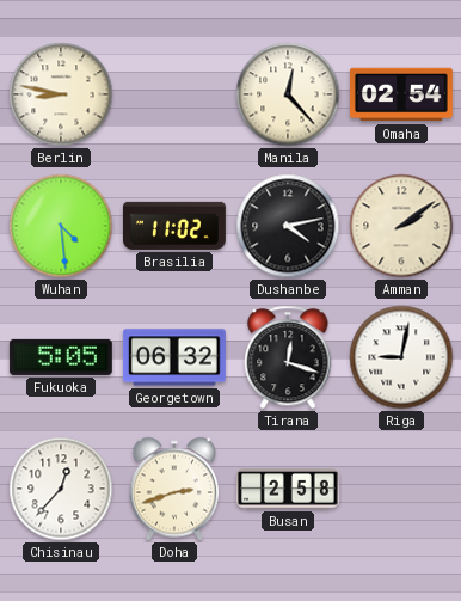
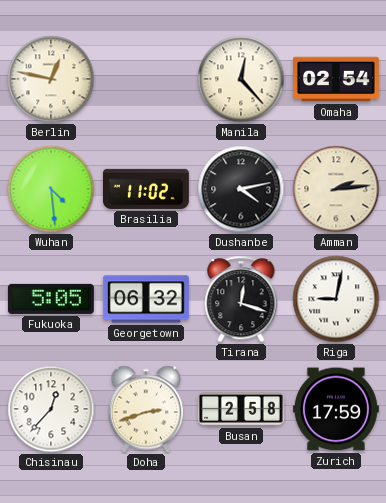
Berlin: 8:47 -> 12:47
Amman: 2:09 -> 2:14
Zurich: none -> 17:59
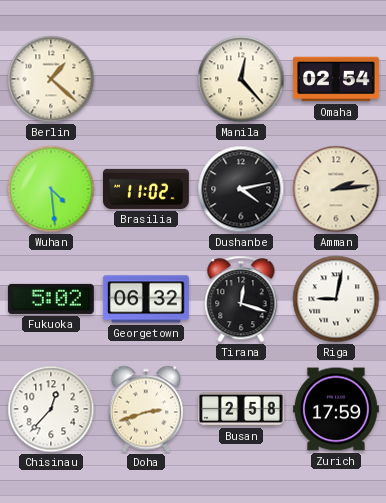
Berlin: 12:47 -> 1:22
Fukuoka: 5:05 -> 5:02
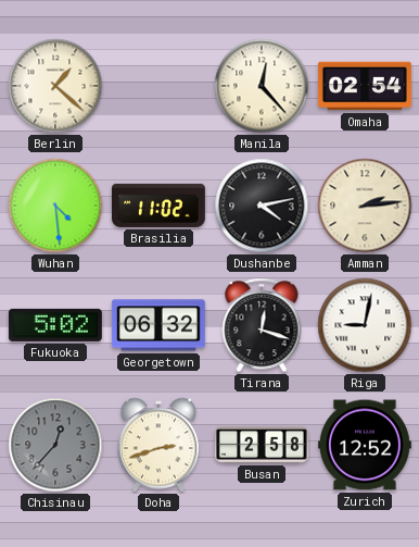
Chisinau dial: white -> grey
Zurich: 17:59 -> 12:52
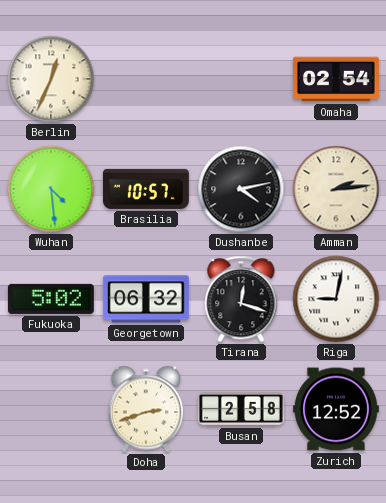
Berlin: 1:22 -> 12:34
Manila: 12:23 -> none
Brasilia: 11:02 -> 10:57
Chisinau: 12:37 -> none
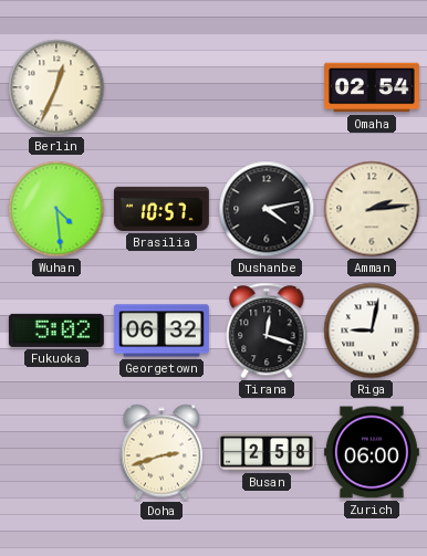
Zurich: 12:52 -> 06:00
